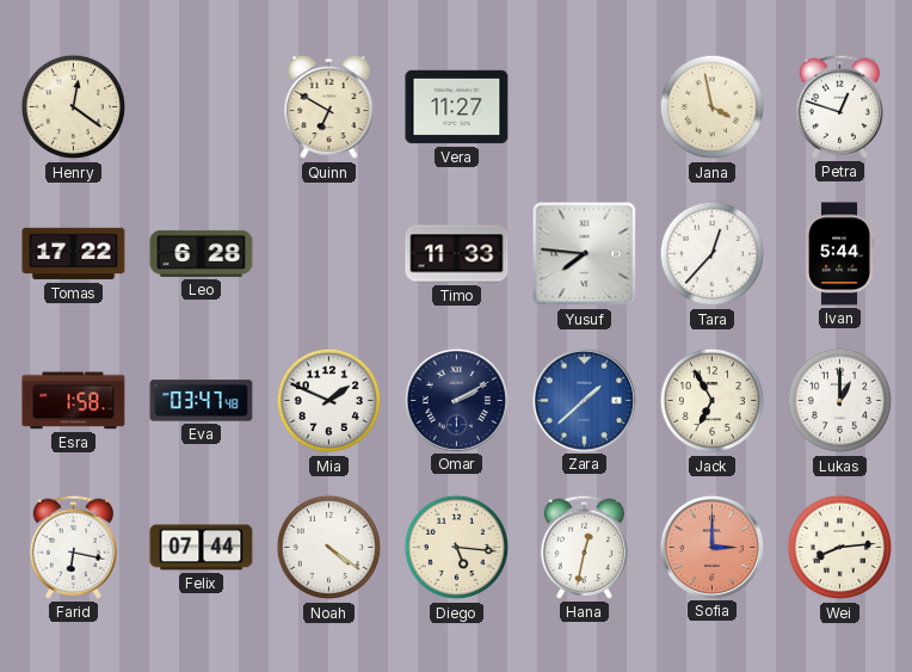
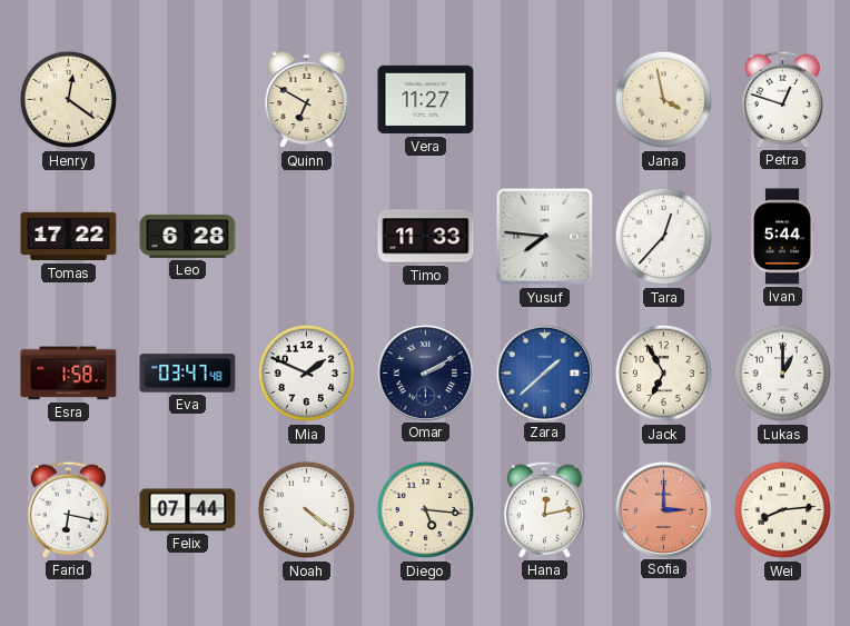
Hana: 12:32 -> 12:13
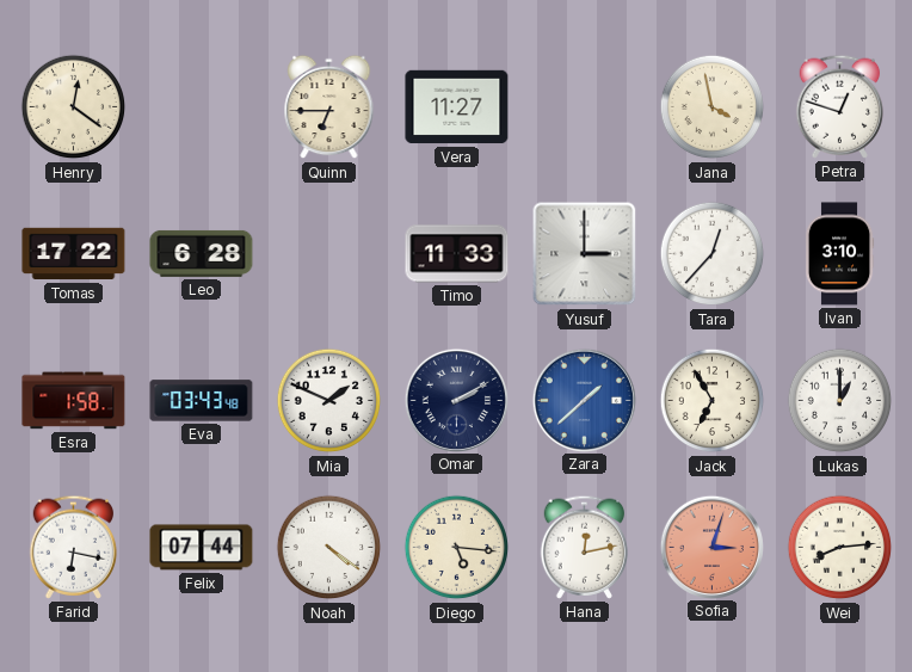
Quinn: 6:50 -> 6:45
Yusuf: 7:46 -> 3:00
Ivan: 5:44 -> 3:10
Eva: 03:47 -> 03:43
Sofia: 3:00 -> 3:03
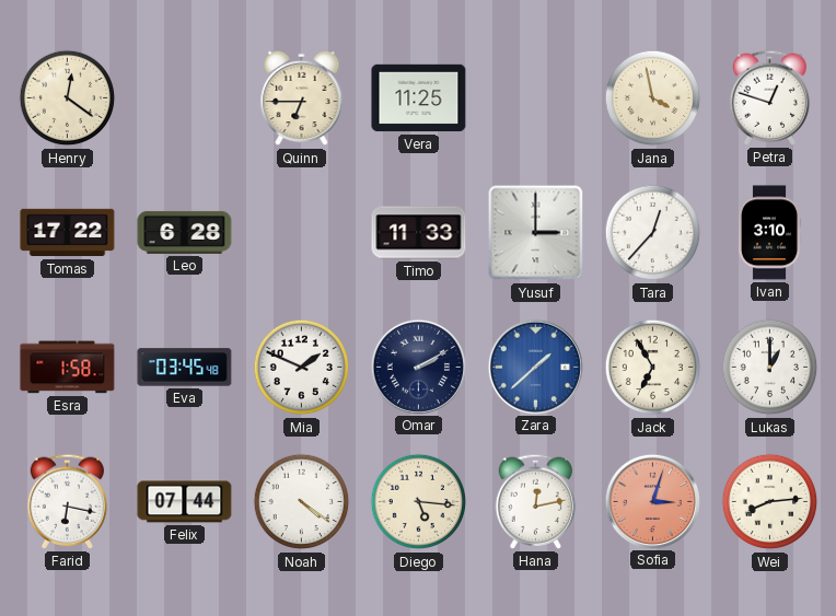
Vera: 11:27 -> 11:25
Eva: 03:43 -> 03:45
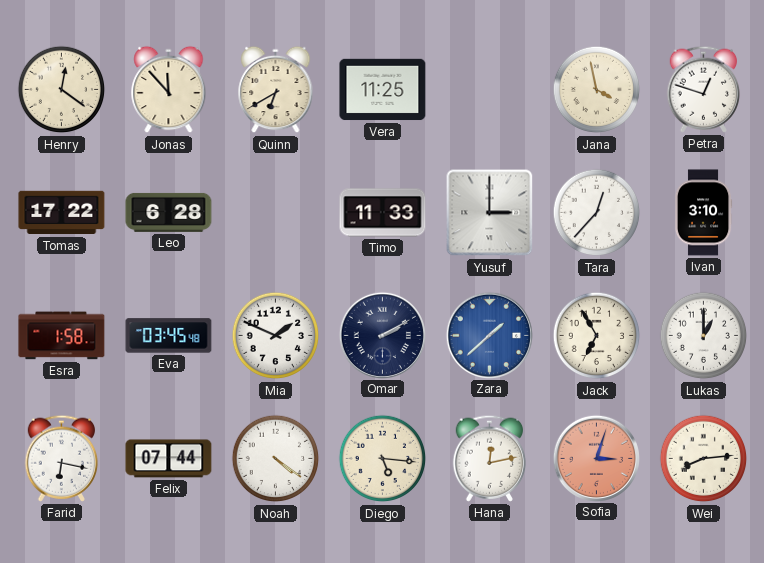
Jonas: none -> 11:53
Quinn: 6:45 -> 6:40
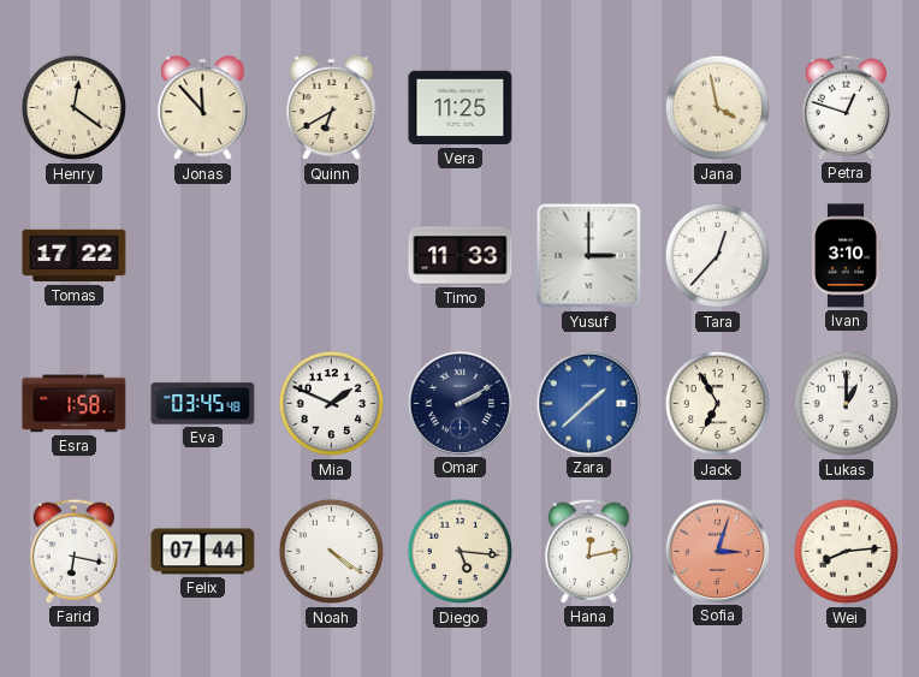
Leo: 6:28 -> none
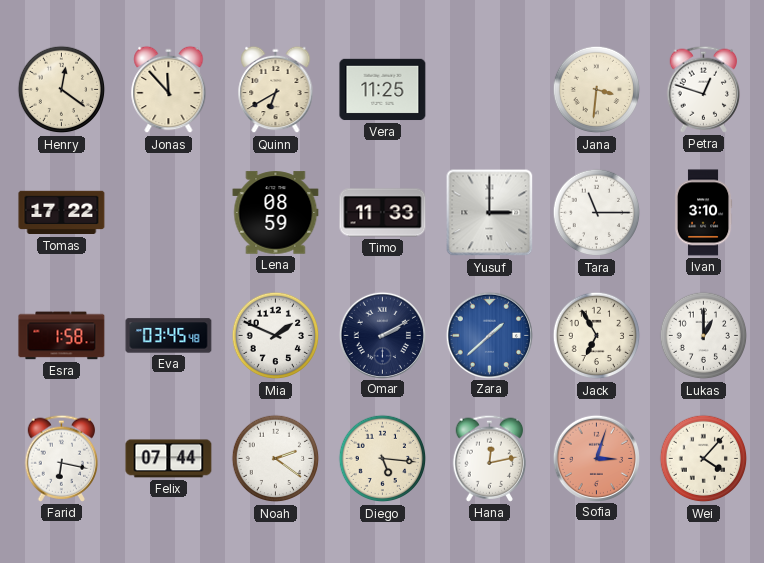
Jana: 3:58 -> 3:31
Lena: none -> 08:59
Tara: 12:37 -> 11:15
Noah: 4:21 -> 2:21
Wei: 8:14 -> 4:07
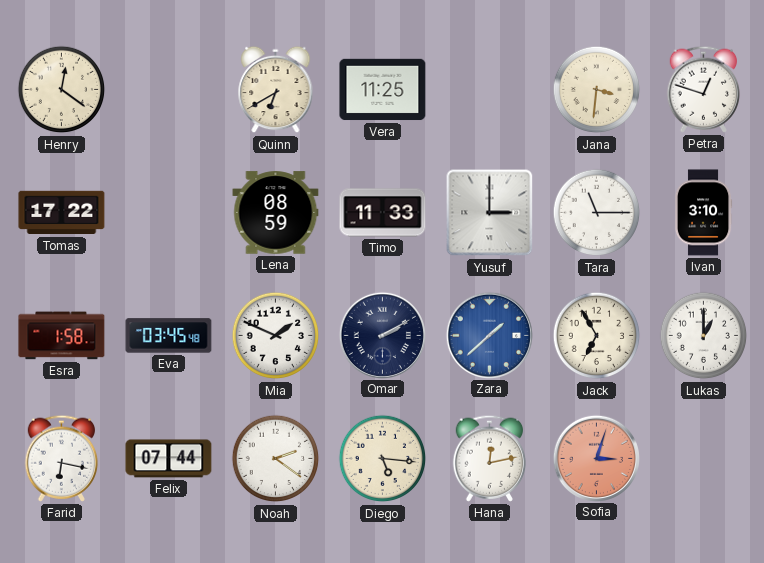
Jonas: 11:53 -> none
Wei: 4:07 -> none
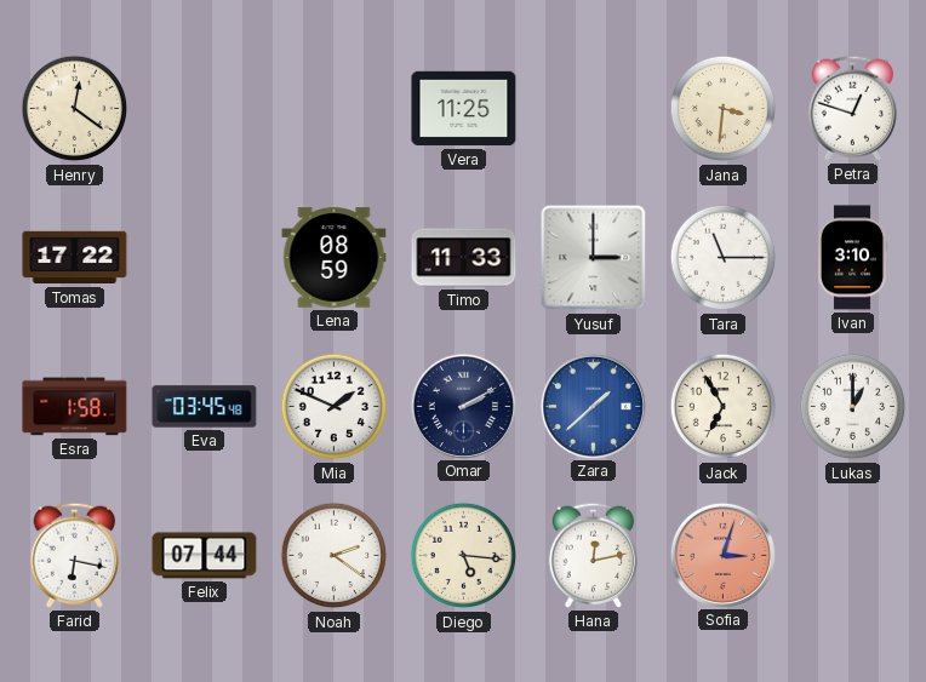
Quinn: 6:40 -> none
